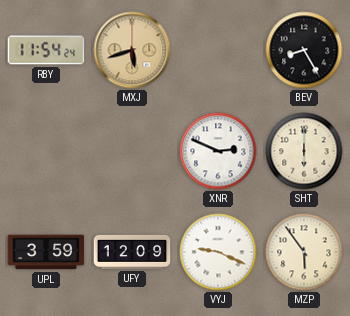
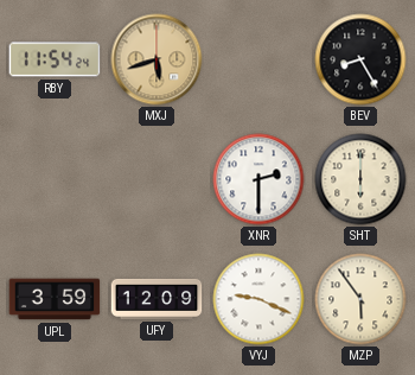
XNR: 2:49 -> 2:30
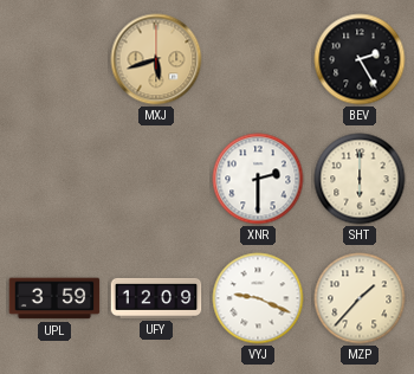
RBY: 11:54 -> none
BEV: 8:25 -> 2:25
MZP: 5:54 -> 1:37
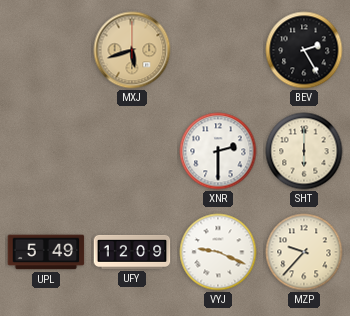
UPL: 3:59 -> 5:49
MZP: 1:37 -> 9:37
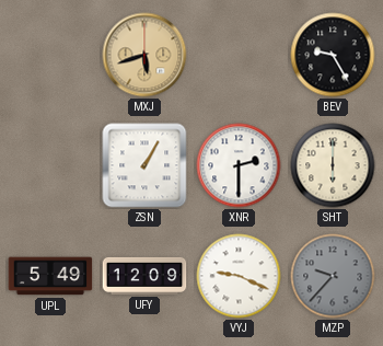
BEV: 2:25 -> 9:25
ZSN: none -> 1:05
MZP dial: cream -> grey
